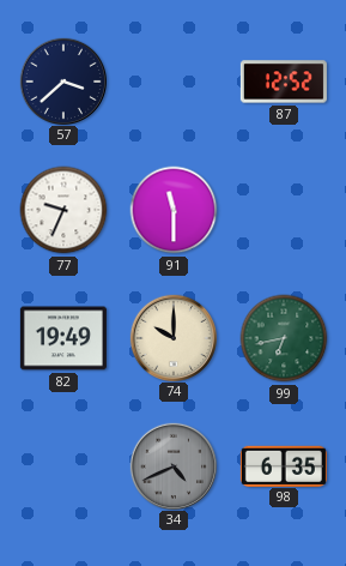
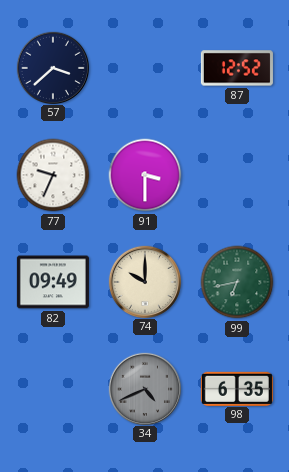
91: 11:30 -> 3:30
82: 19:49 -> 09:49
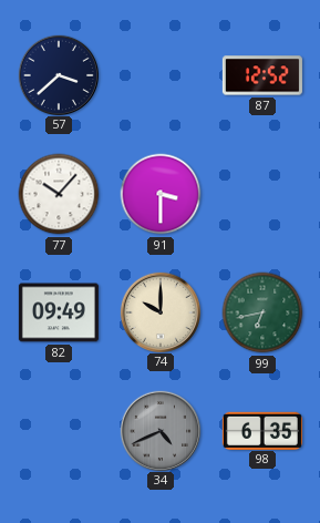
77: 9:34 -> 10:07
